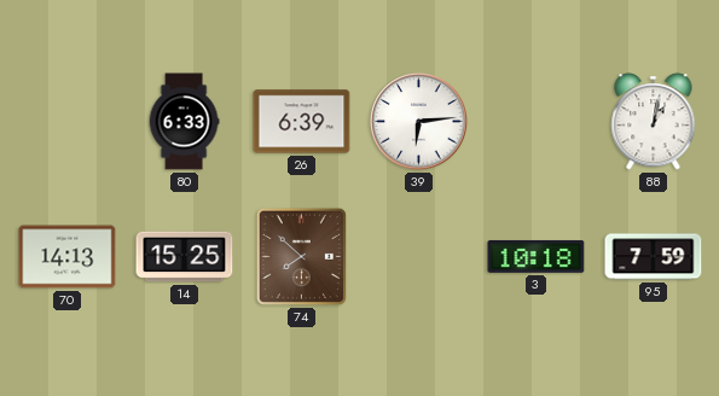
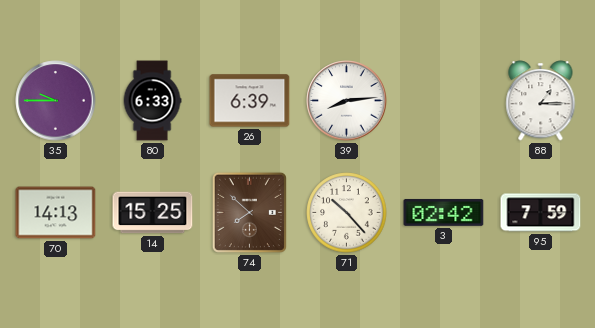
35: none -> 9:45
39: 6:14 -> 8:14
88: 1:02 -> 1:15
71: none -> 10:23
3: 10:18 -> 02:42
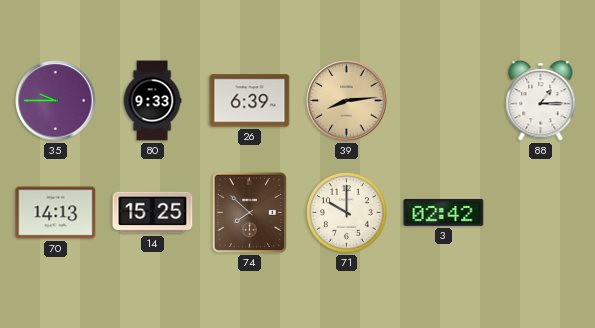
80: 6:33 -> 9:33
39 dial: white -> champagne
71: 10:23 -> 10:00
95: 7:59 -> none
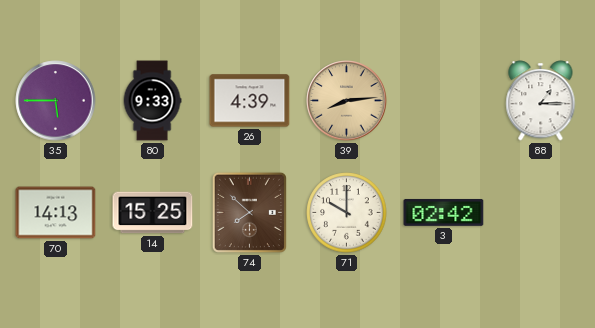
35: 9:45 -> 5:45
26: 6:39 -> 4:39
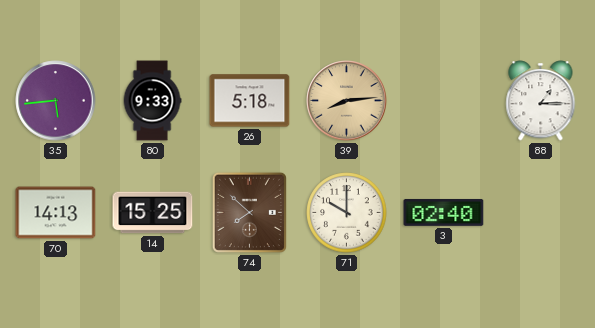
35: 5:45 -> 5:44
26: 4:39 -> 5:18
3: 02:42 -> 02:40
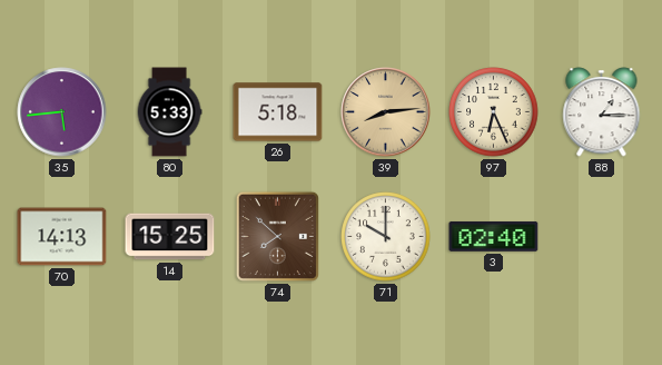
80: 9:33 -> 5:33
97: none -> 6:26
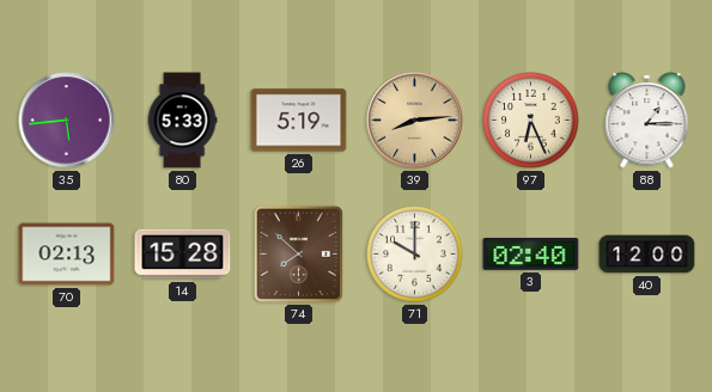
26: 5:18 -> 5:19
70: 14:13 -> 02:13
14: 15:25 -> 15:28
40: none -> 12:00
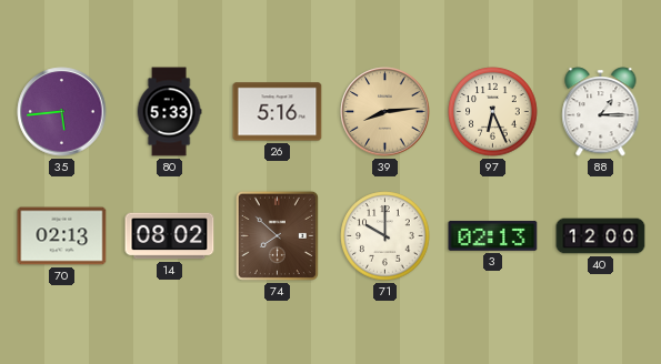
26: 5:19 -> 5:16
14: 15:28 -> 08:02
3: 02:40 -> 02:13
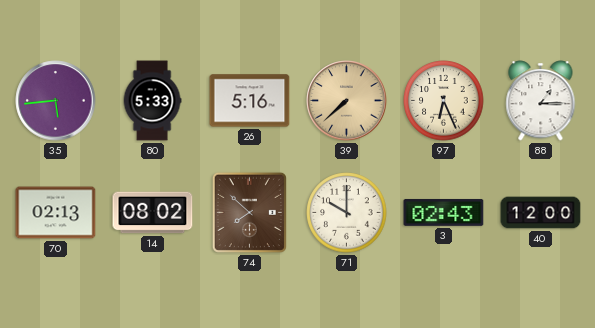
39: 8:14 -> 7:38
3: 02:13 -> 02:43
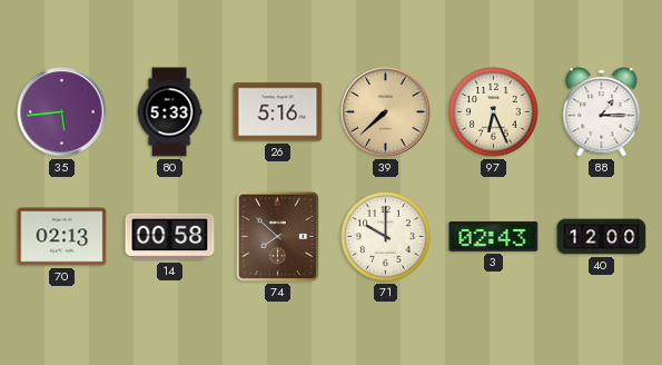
14: 08:02 -> 00:58
